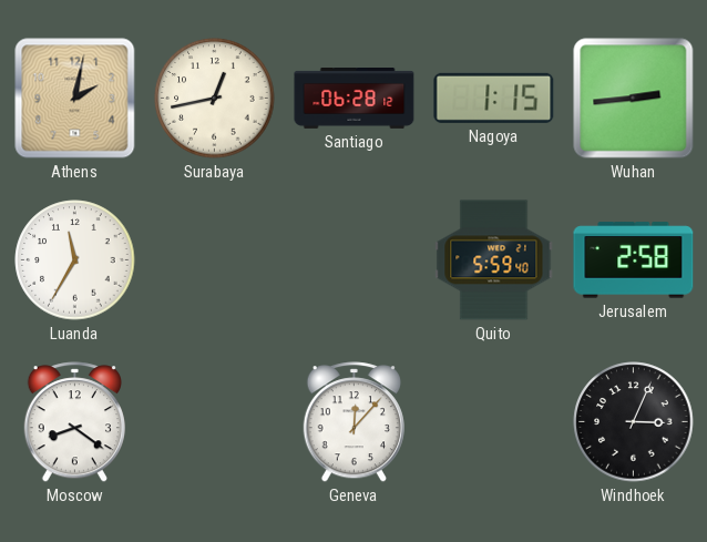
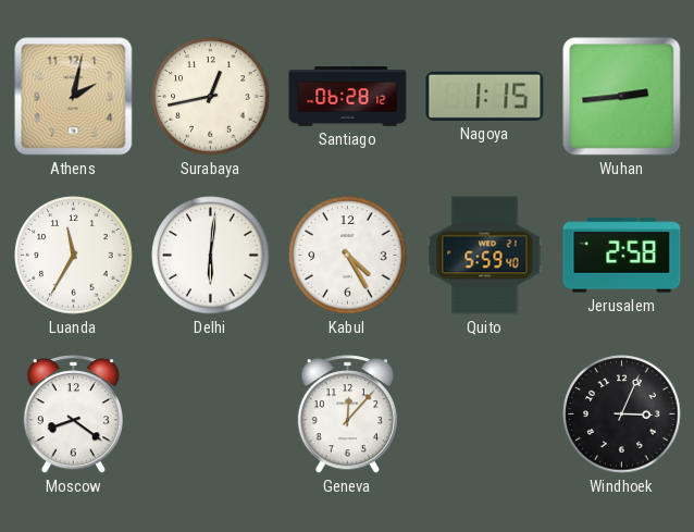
Delhi: none -> 6:01
Kabul: none -> 4:25
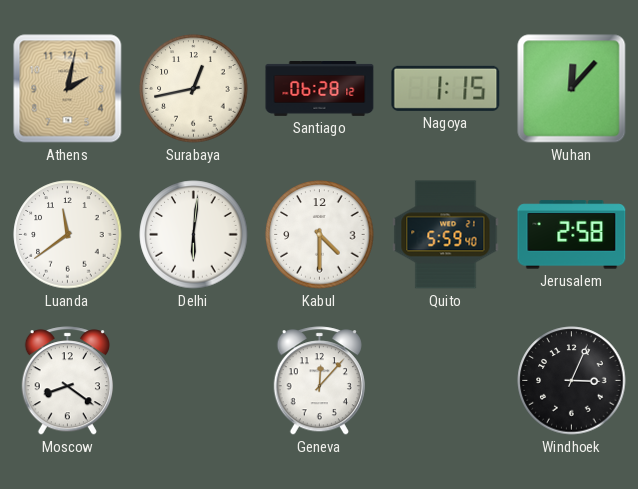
Wuhan: 2:44 -> 12:07
Luanda: 11:35 -> 11:39
Kabul: 4:25 -> 4:30
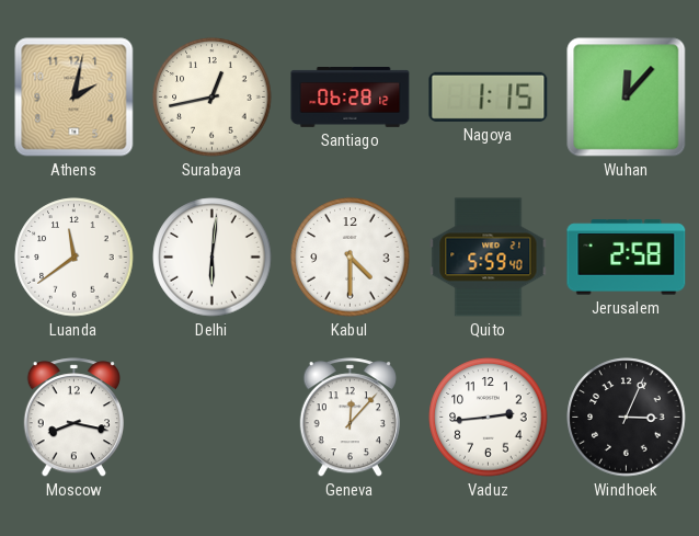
Moscow: 8:21 -> 8:17
Vaduz: none -> 2:44
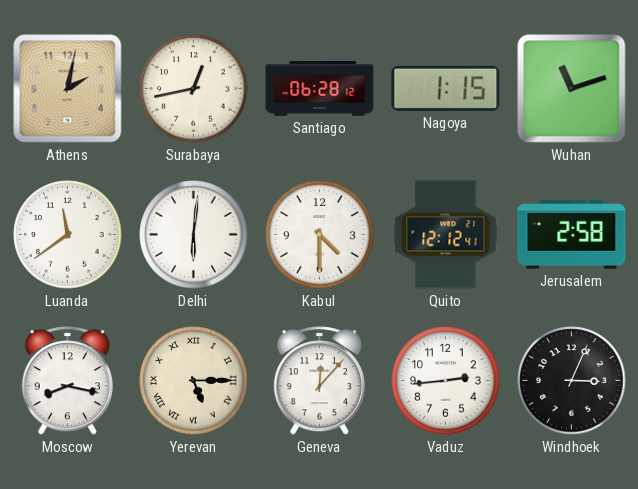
Wuhan: 12:07 -> 11:12
Quito: 5:59 -> 12:12
Yerevan: none -> 5:15
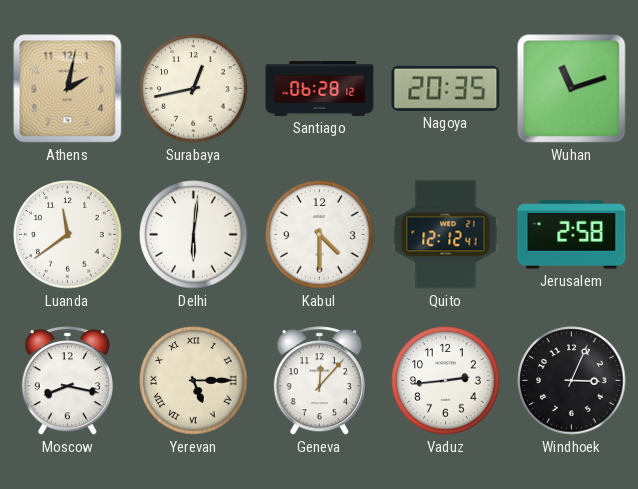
Nagoya: 1:15 -> 20:35
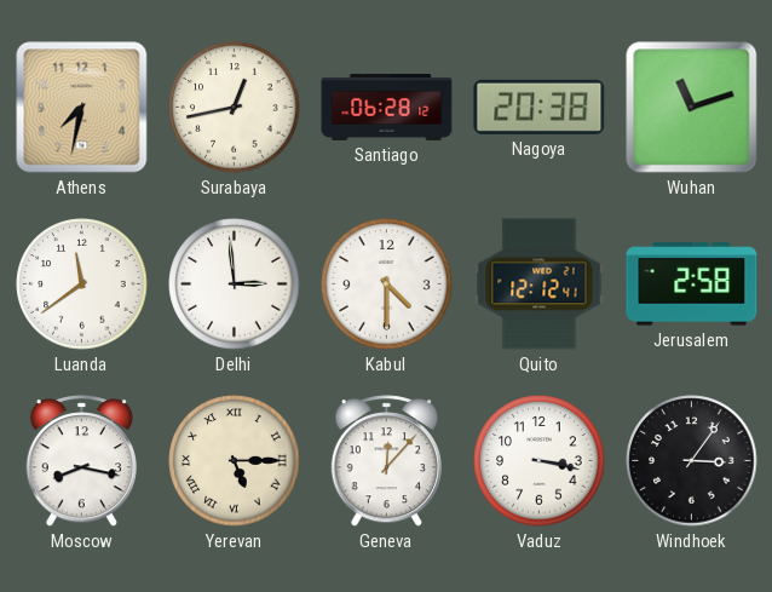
Athens: 2:02 -> 7:32
Nagoya: 20:35 -> 20:38
Delhi: 6:01 -> 2:59
Vaduz: 2:44 -> 3:17
Windhoek: 3:04 -> 3:06
